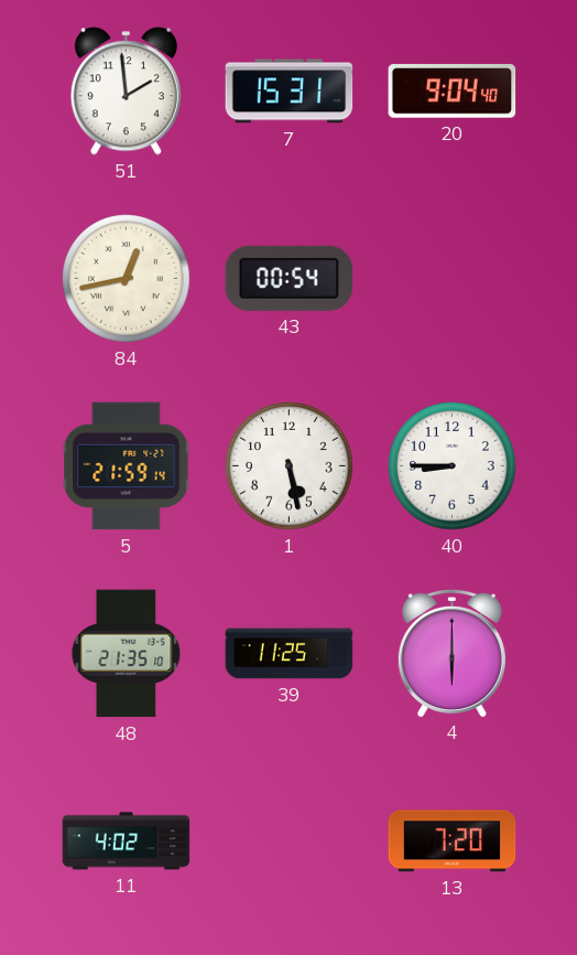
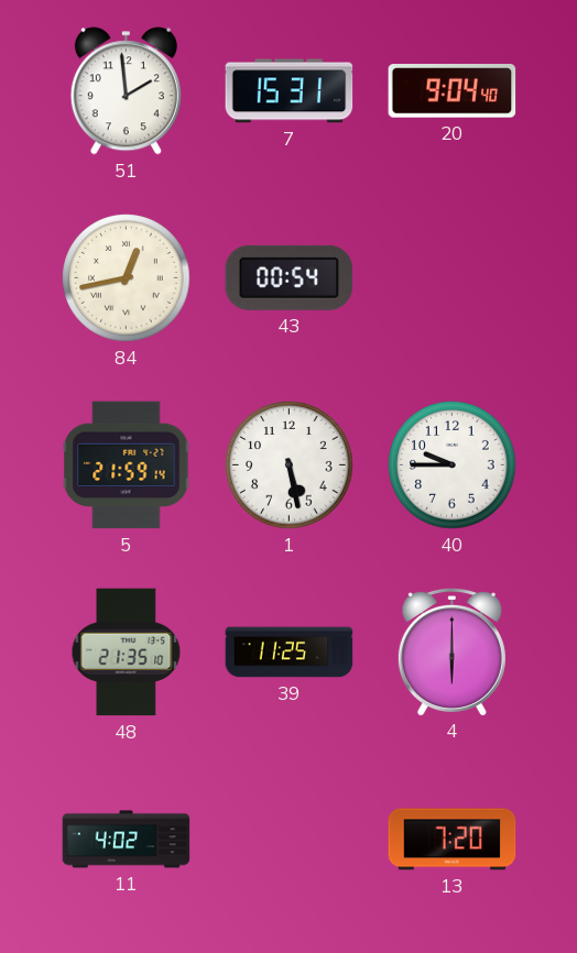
40: 8:45 -> 9:45
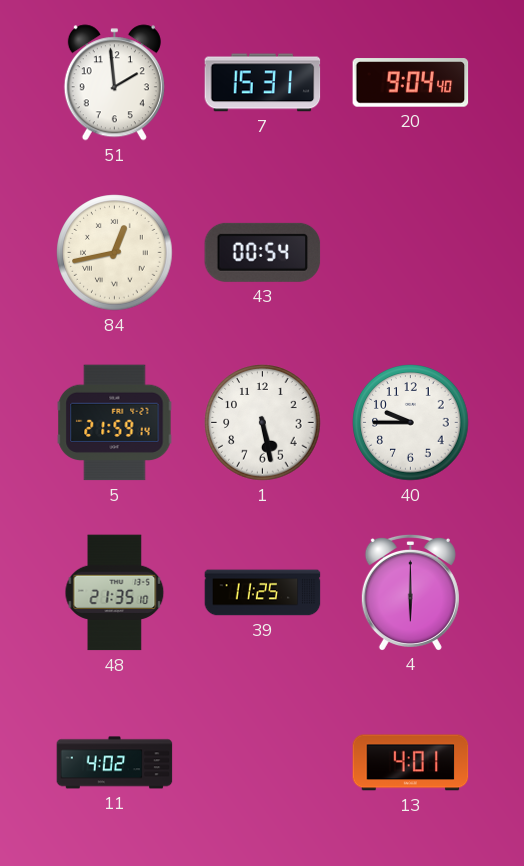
13: 7:20 -> 4:01
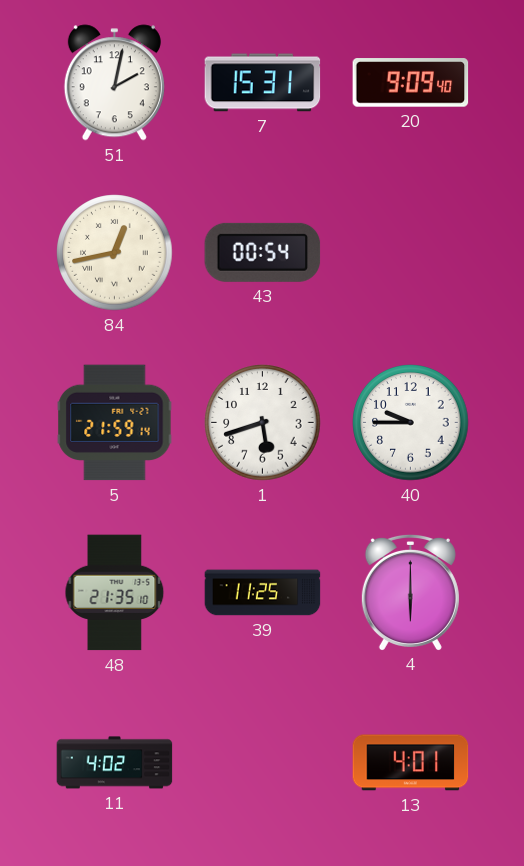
51: 1:59 -> 2:02
20: 9:04 -> 9:09
1: 5:28 -> 5:42
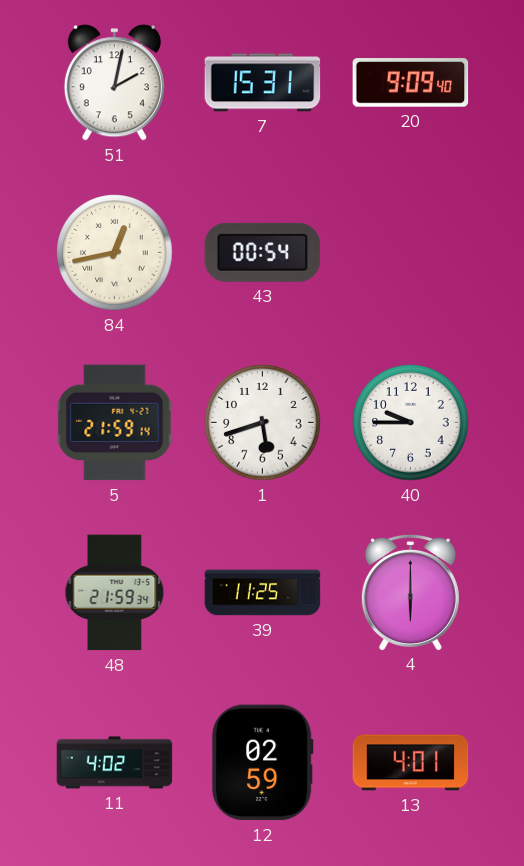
48: 21:35 -> 21:59
12: none -> 02:59
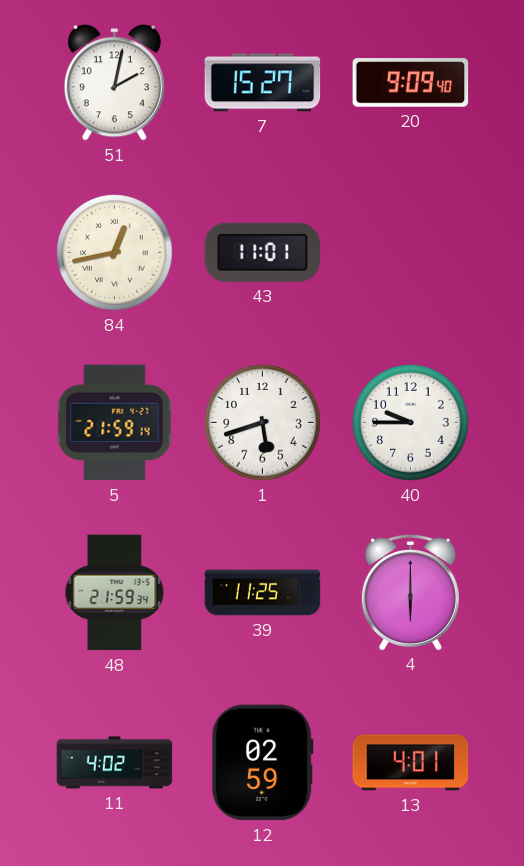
7: 15:31 -> 15:27
43: 00:54 -> 11:01
